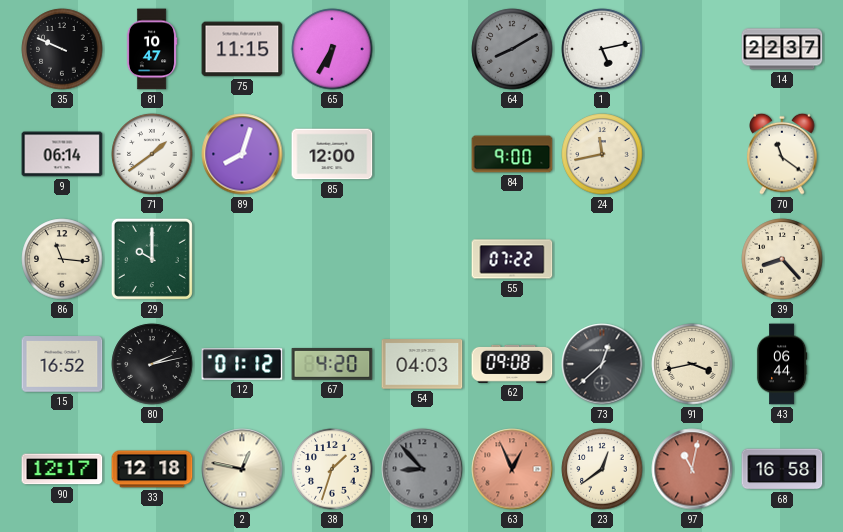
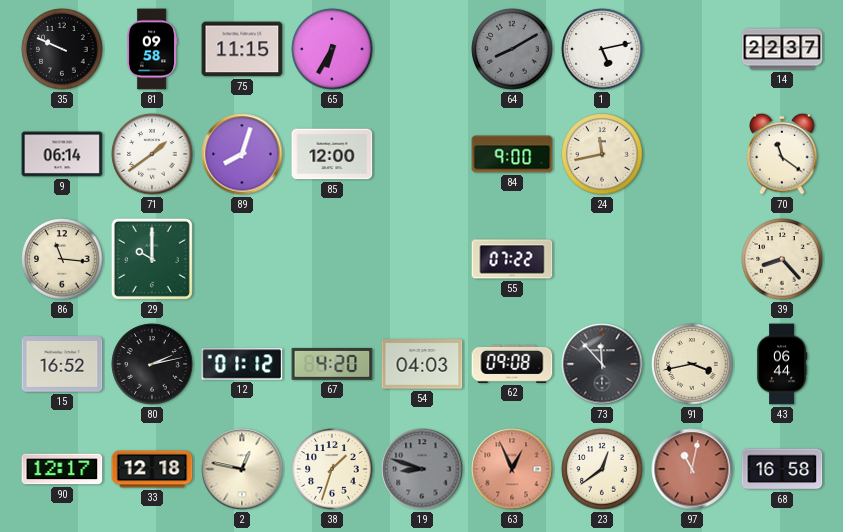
81: 10:47 -> 09:58
73: 12:38 -> 11:53
19: 8:53 -> 8:48
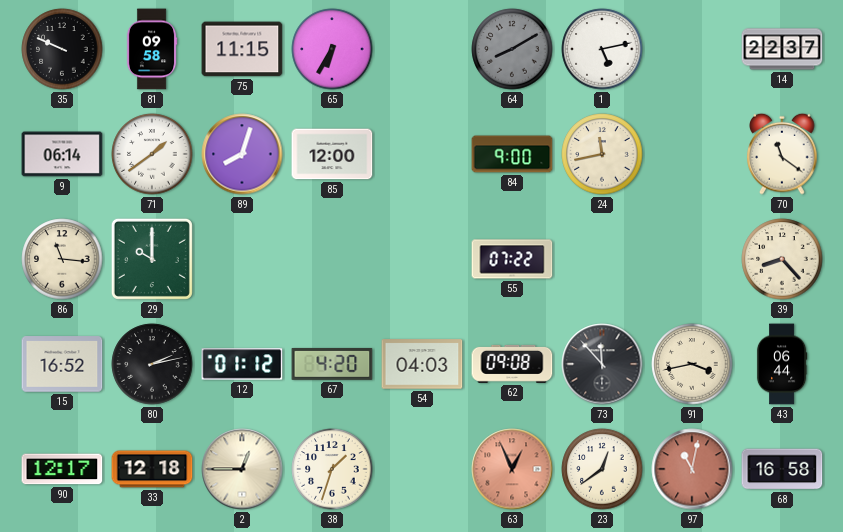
2: 12:47 -> 12:45
19: 8:48 -> none
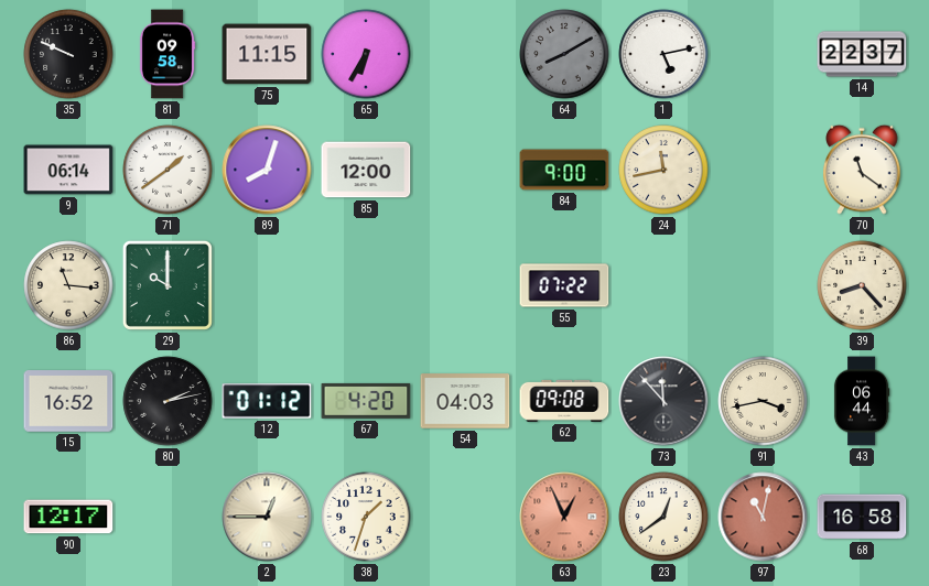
33: 12:18 -> none
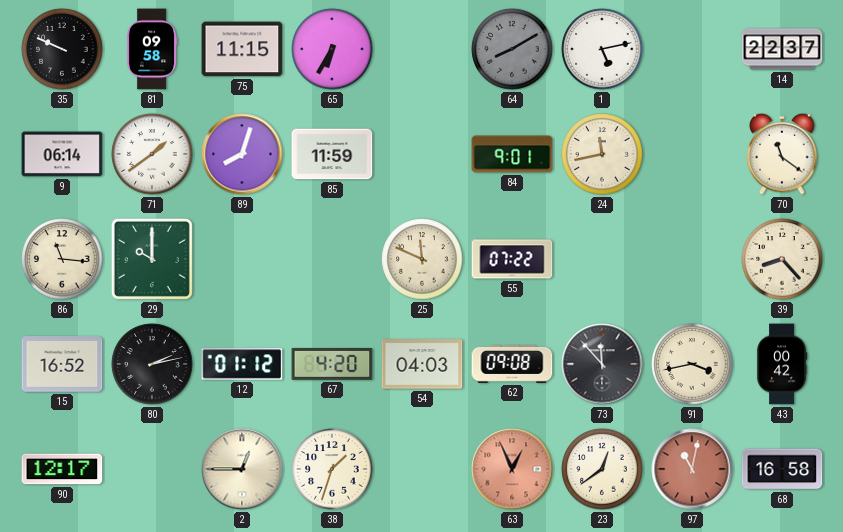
85: 12:00 -> 11:59
84: 9:00 -> 9:01
25: none -> 11:49
43: 06:44 -> 00:42
